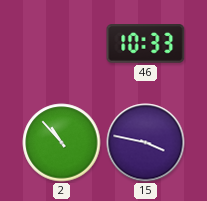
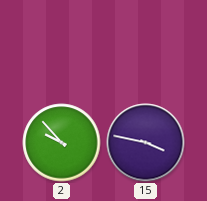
46: 10:33 -> none
2: 10:53 -> 9:53
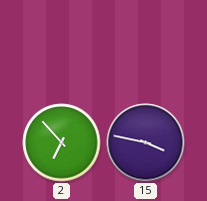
2: 9:53 -> 6:53
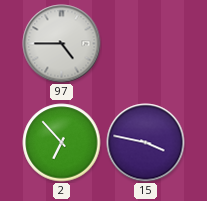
97: none -> 4:45
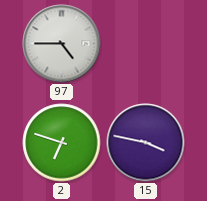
2: 6:53 -> 6:48
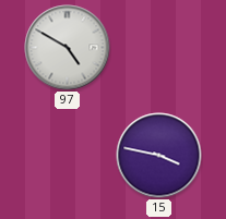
97: 4:45 -> 4:50
2: 6:48 -> none
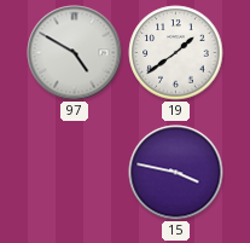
19: none -> 1:39
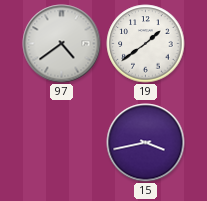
97: 4:50 -> 4:39
15: 3:47 -> 3:43
